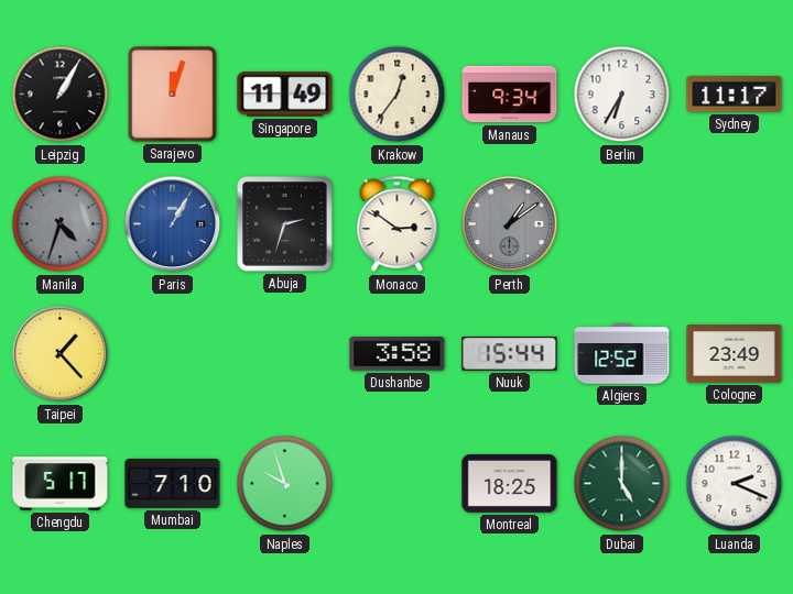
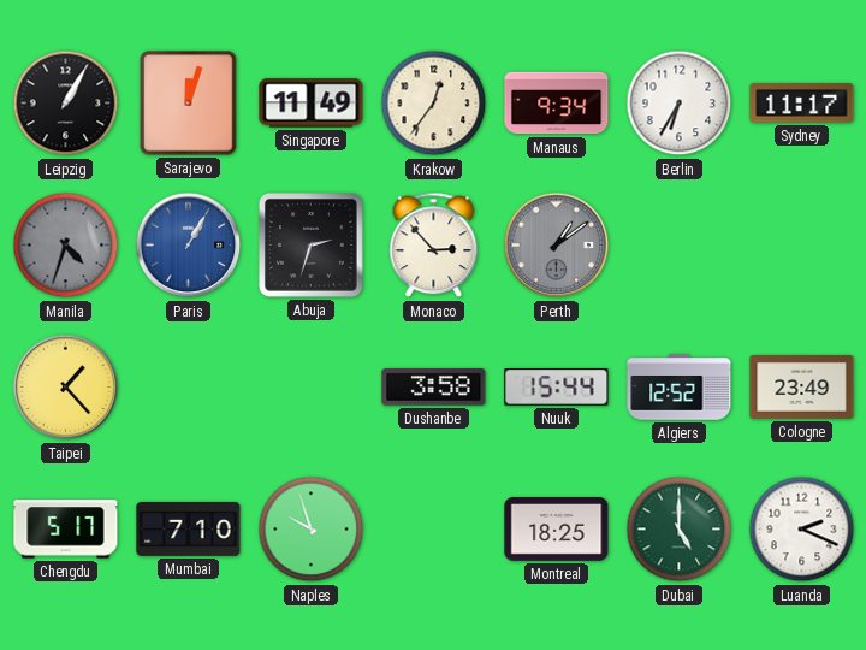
Monaco: 2:51 -> 2:53
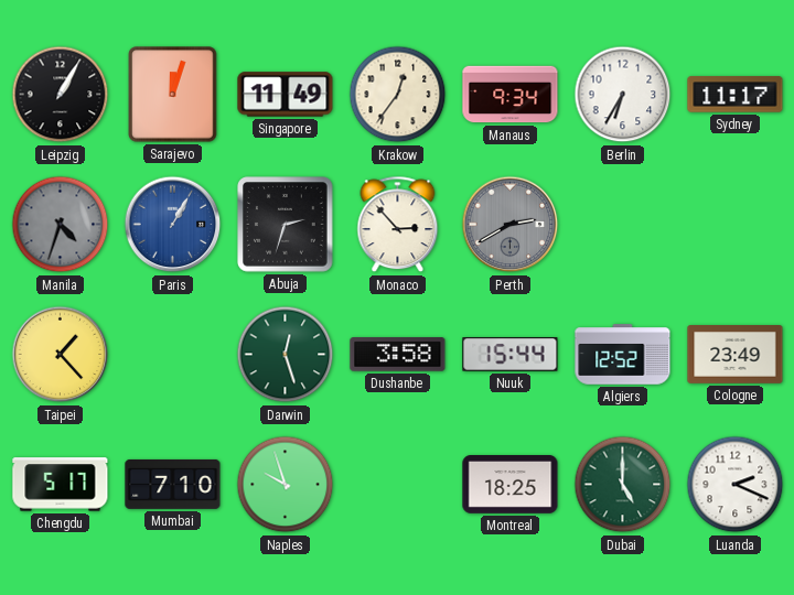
Perth: 1:09 -> 2:40
Darwin: none -> 12:27
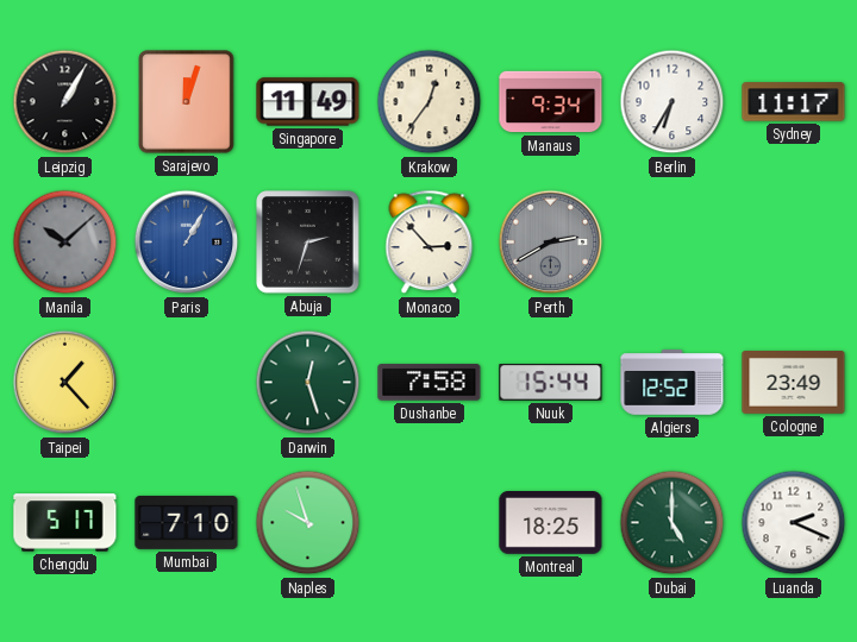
Manila: 4:33 -> 10:08
Dushanbe: 3:58 -> 7:58
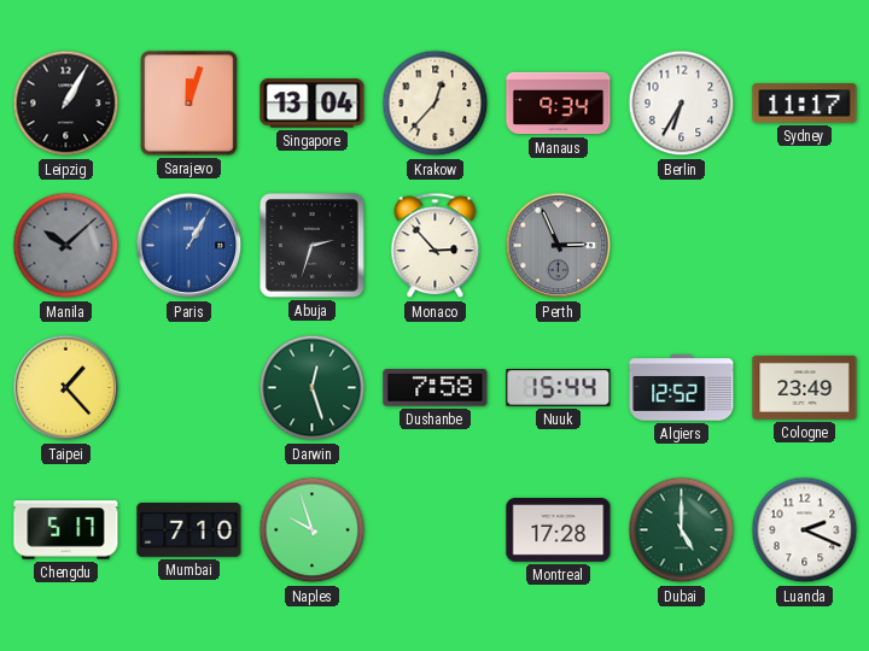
Singapore: 11:49 -> 13:04
Krakow: 12:36 -> 12:37
Perth: 2:40 -> 2:56
Montreal: 18:25 -> 17:28
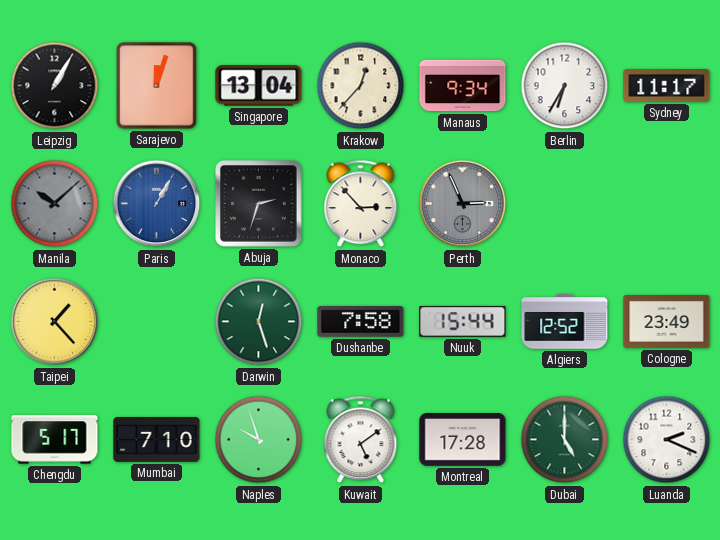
Kuwait: none -> 5:09
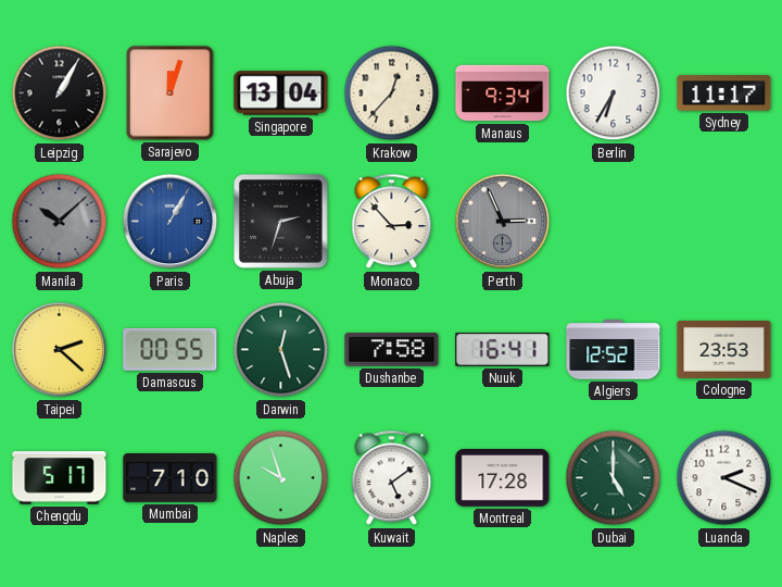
Taipei: 1:23 -> 2:22
Damascus: none -> 00:55
Nuuk: 15:44 -> 16:41
Cologne: 23:49 -> 23:53
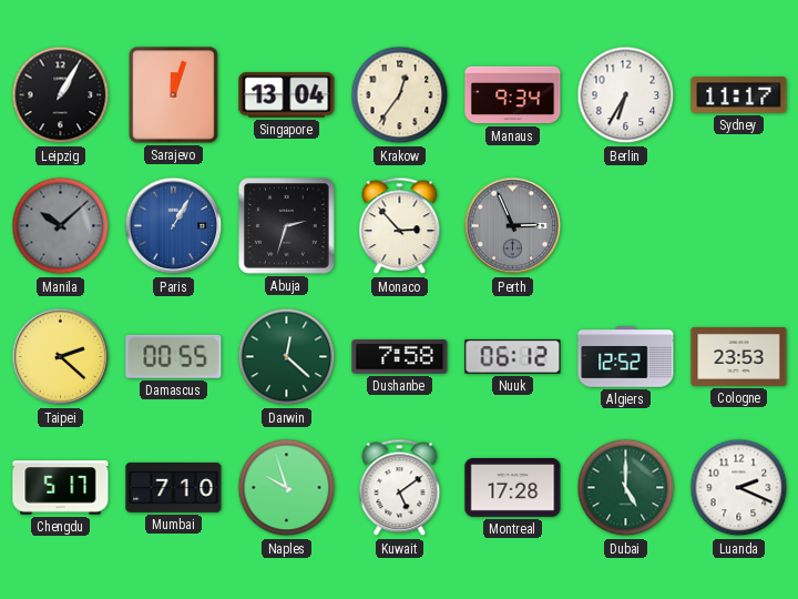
Krakow: 12:37 -> 12:36
Darwin: 12:27 -> 12:22
Nuuk: 16:41 -> 06:12
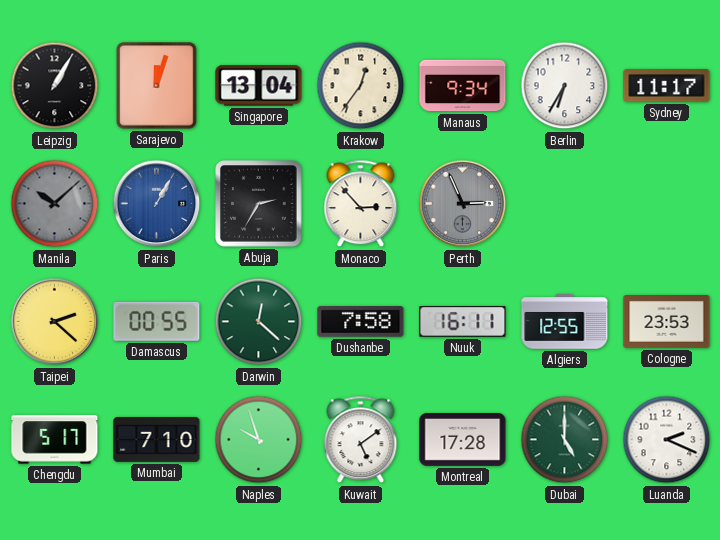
Abuja: 2:33 -> 2:35
Nuuk: 06:12 -> 16:11
Algiers: 12:52 -> 12:55
